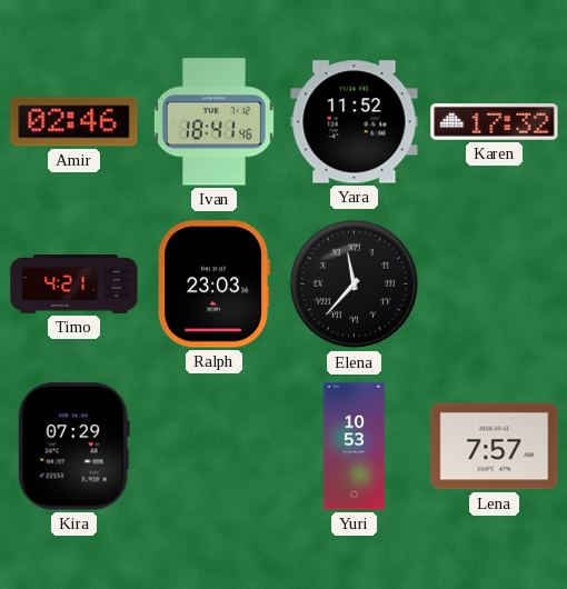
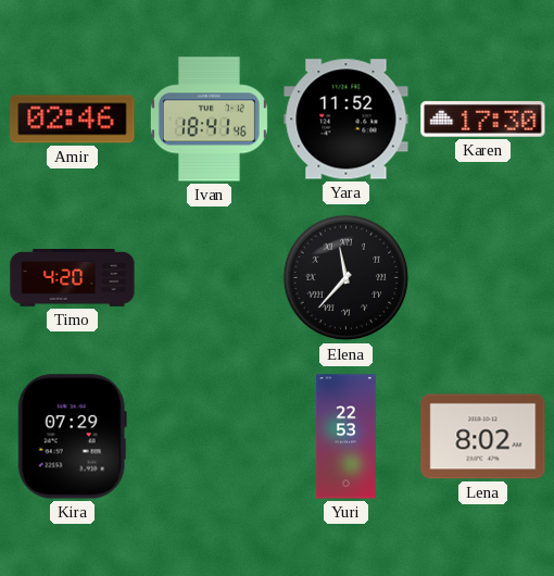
Karen: 17:32 -> 17:30
Timo: 4:21 -> 4:20
Ralph: 23:03 -> none
Yuri: 10:53 -> 22:53
Lena: 7:57 -> 8:02
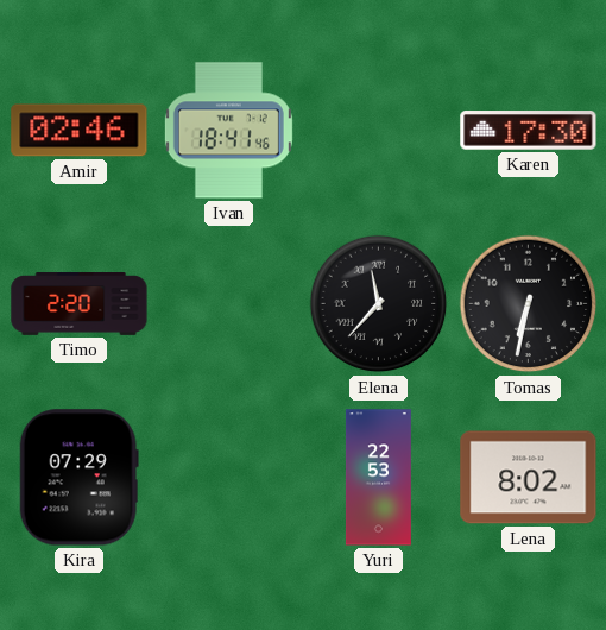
Yara: 11:52 -> none
Timo: 4:20 -> 2:20
Tomas: none -> 6:32
